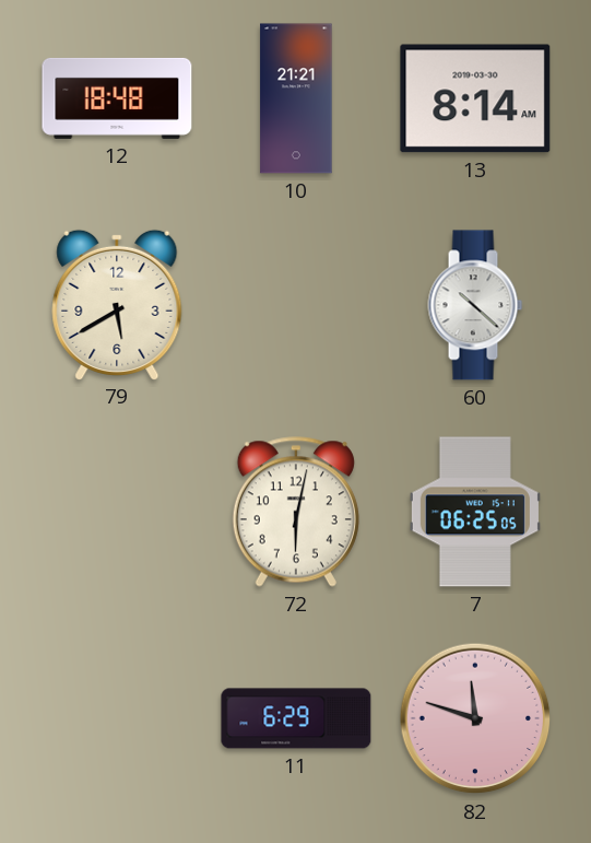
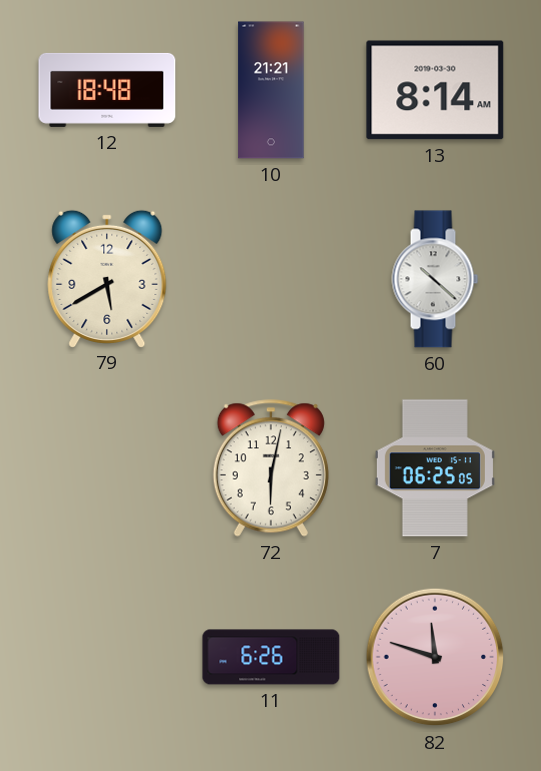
11: 6:29 -> 6:26
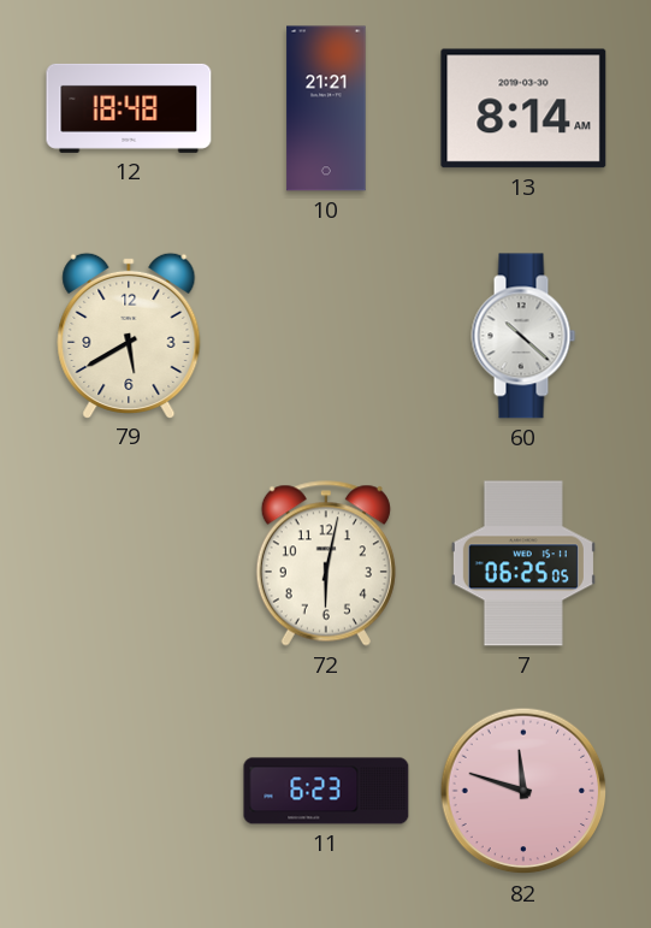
11: 6:26 -> 6:23
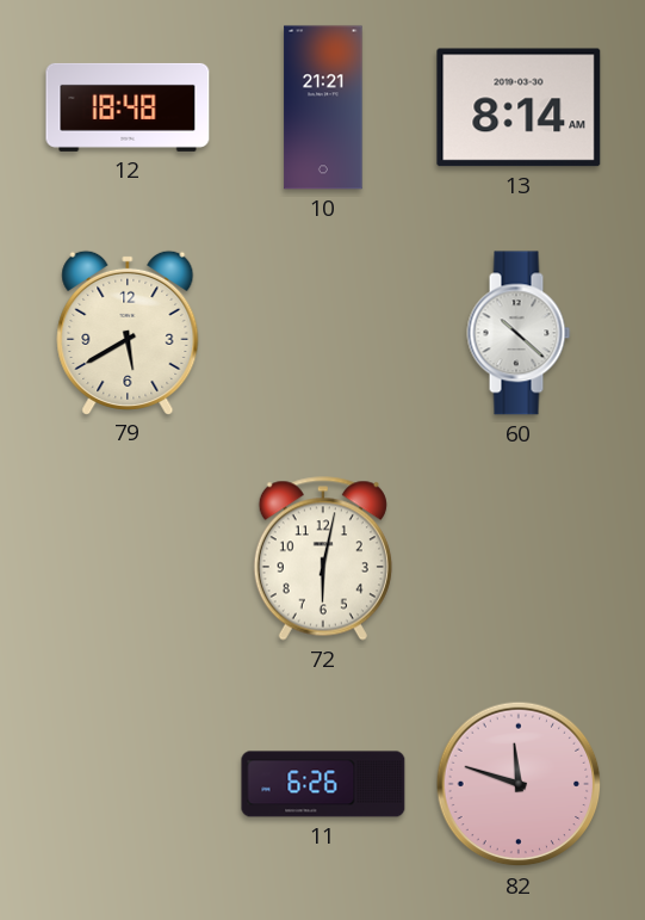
7: 06:25 -> none
11: 6:23 -> 6:26
